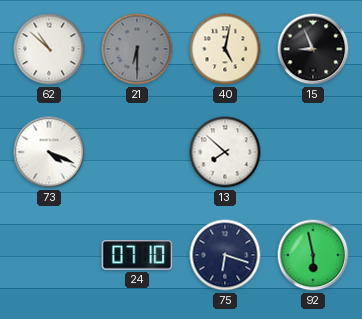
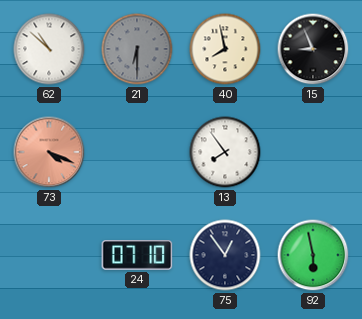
40: 5:02 -> 7:58
73 dial: white -> salmon
13: 7:52 -> 7:54
75: 6:18 -> 12:54
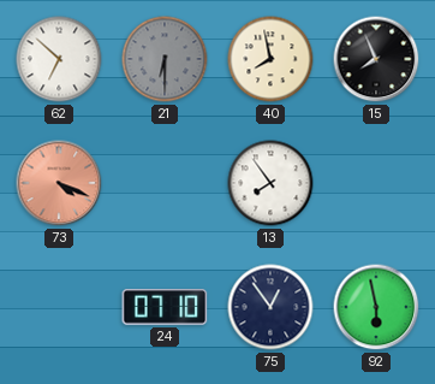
62: 10:52 -> 6:52
15: 8:56 -> 7:56
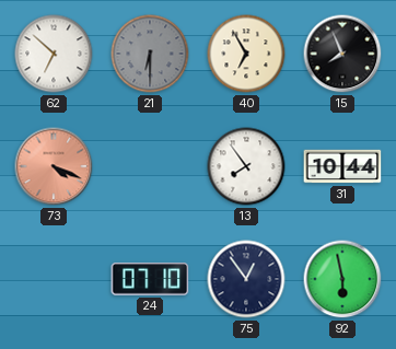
40: 7:58 -> 6:55
31: none -> 10:44
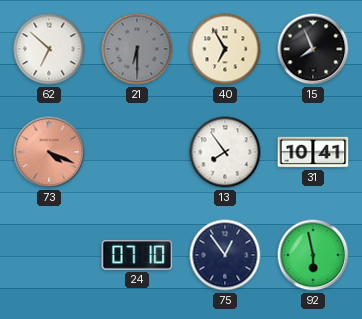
31: 10:44 -> 10:41
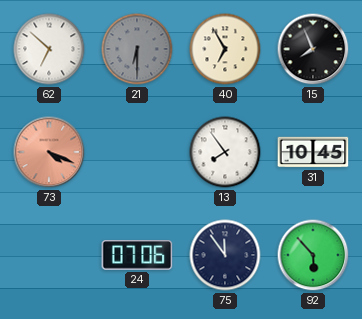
31: 10:41 -> 10:45
24: 07:10 -> 07:06
75: 12:54 -> 11:54
92: 5:58 -> 5:53
